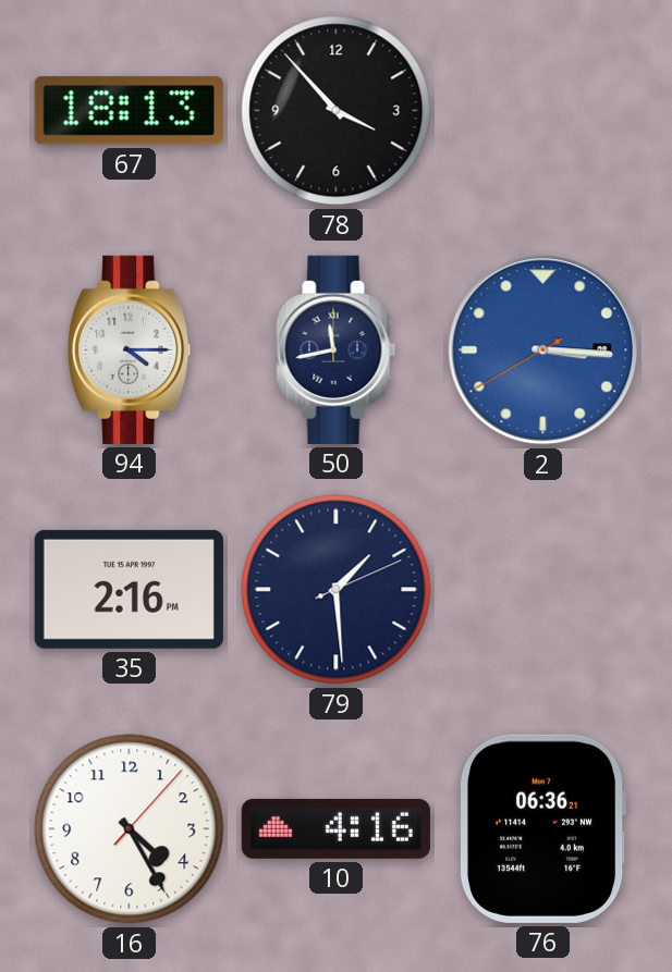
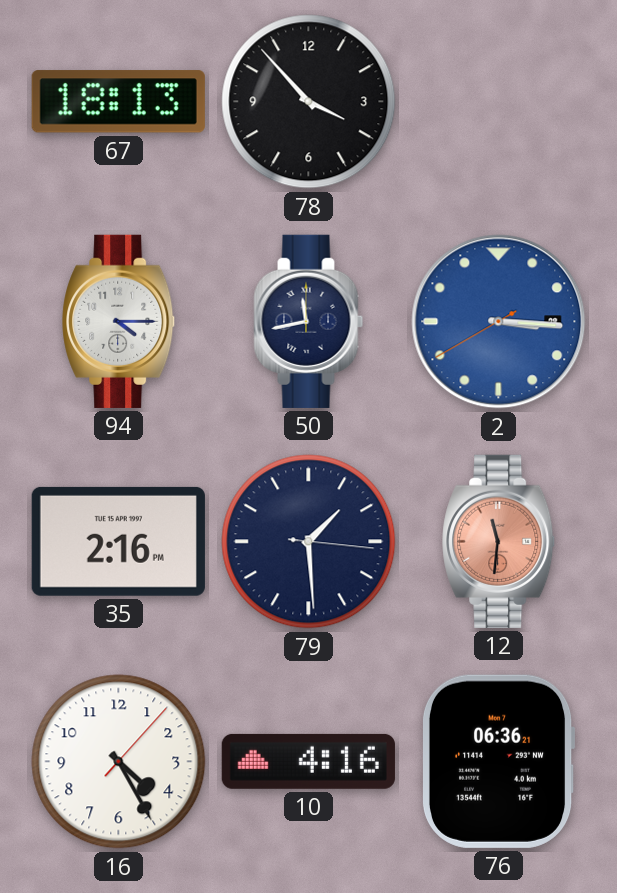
79: 1:29:11 -> 1:29:16
12: none -> 11:31
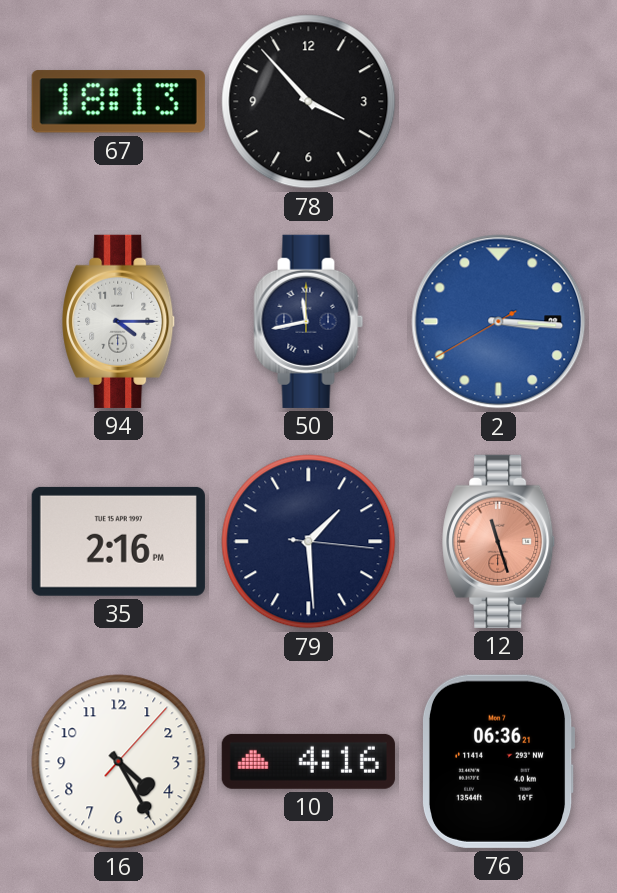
12: 11:31 -> 11:27
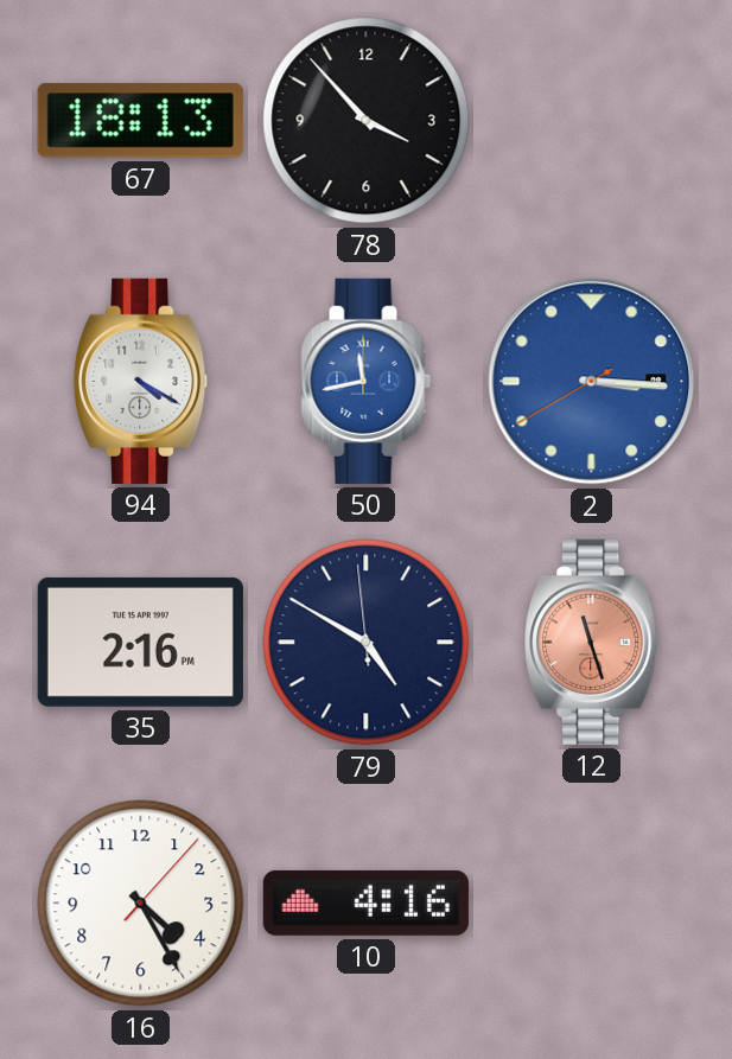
94: 4:15 -> 4:20
50 dial: navy -> blue
79: 1:29 -> 4:49
76: 06:36 -> none
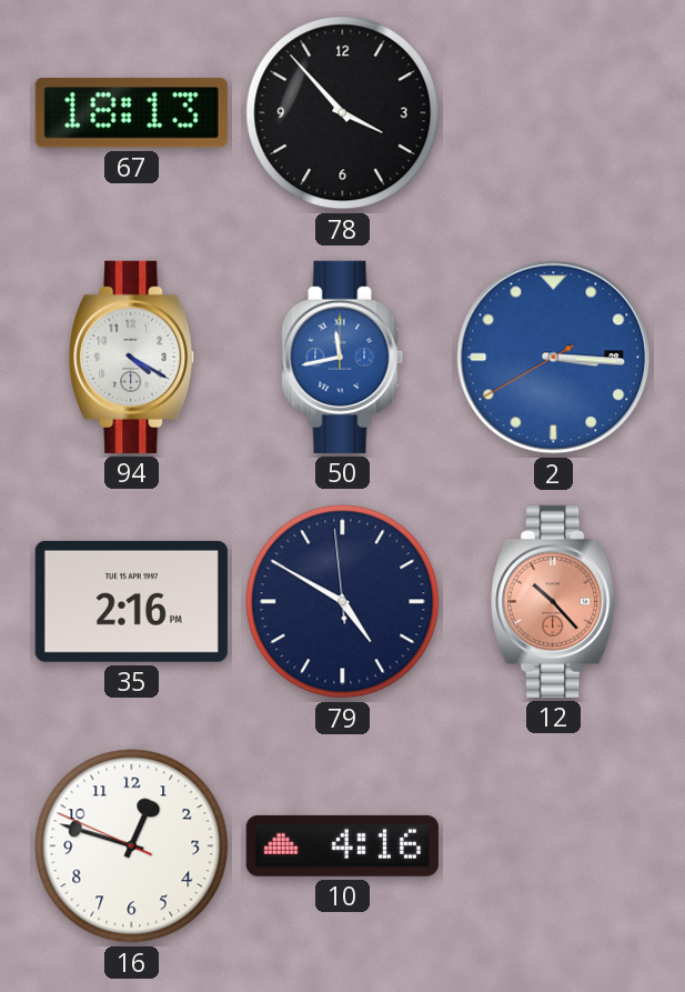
12: 11:27 -> 10:23
16: 4:25 -> 12:47
